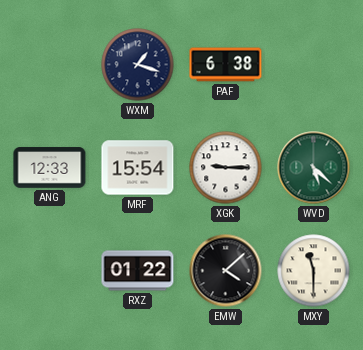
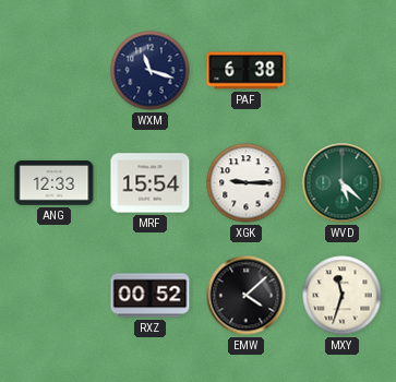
WXM: 1:18 -> 11:18
RXZ: 01:22 -> 00:52
MXY: 11:30 -> 11:33
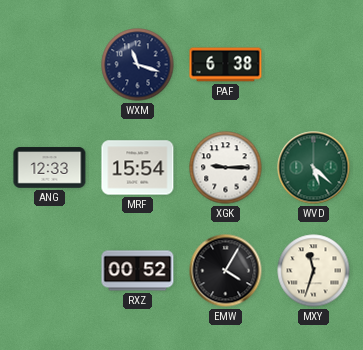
EMW: 4:08 -> 4:05
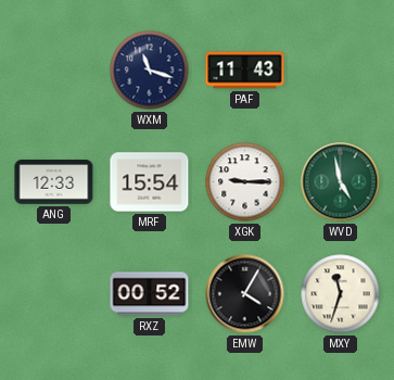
PAF: 6:38 -> 11:43
WVD: 5:22 -> 4:58
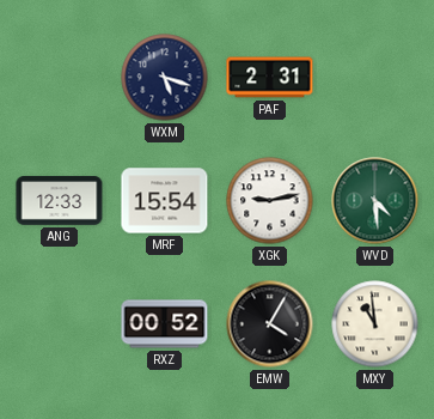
WXM: 11:18 -> 5:18
PAF: 11:43 -> 2:31
XGK: 9:15 -> 9:13
WVD: 4:58 -> 4:29
MXY: 11:33 -> 10:59
